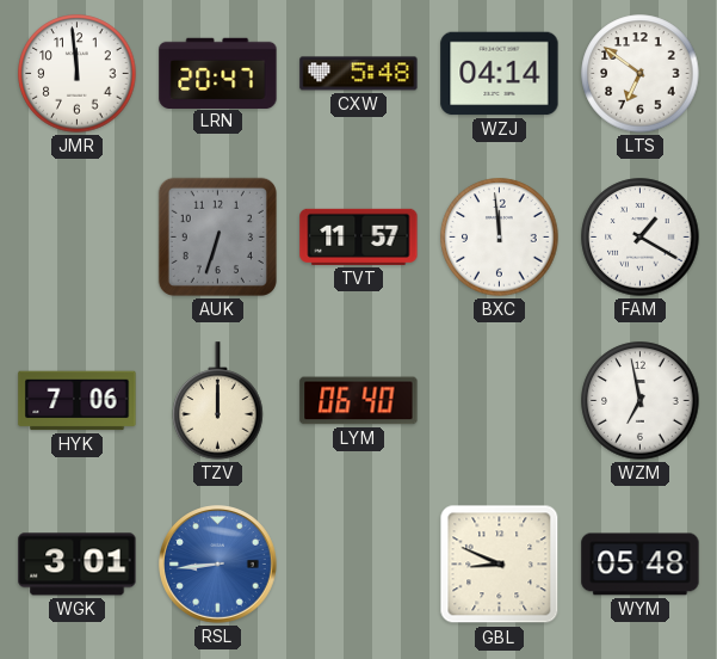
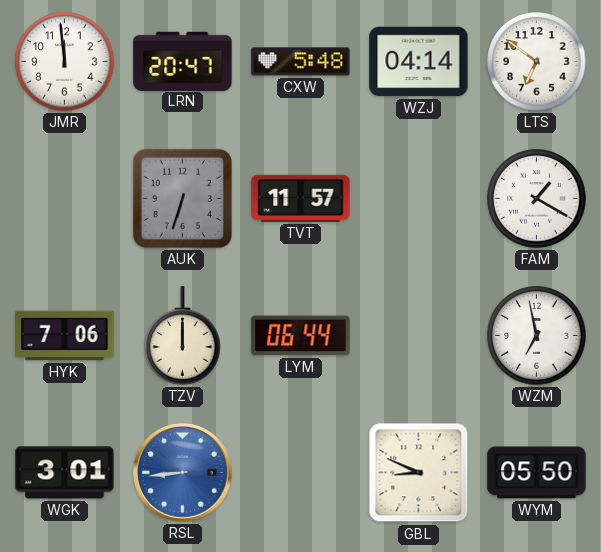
BXC: 11:59 -> none
LYM: 06:40 -> 06:44
WYM: 05:48 -> 05:50
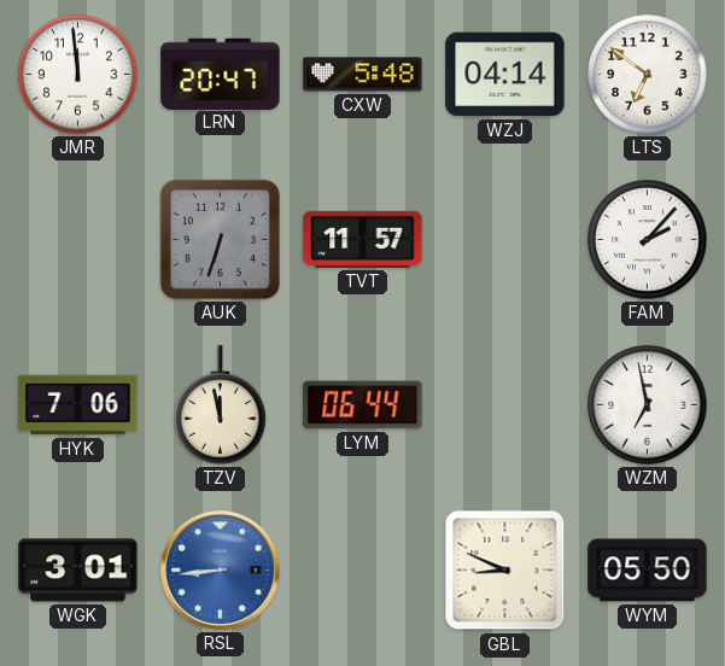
FAM: 1:20 -> 2:07
TZV: 12:00 -> 11:58
